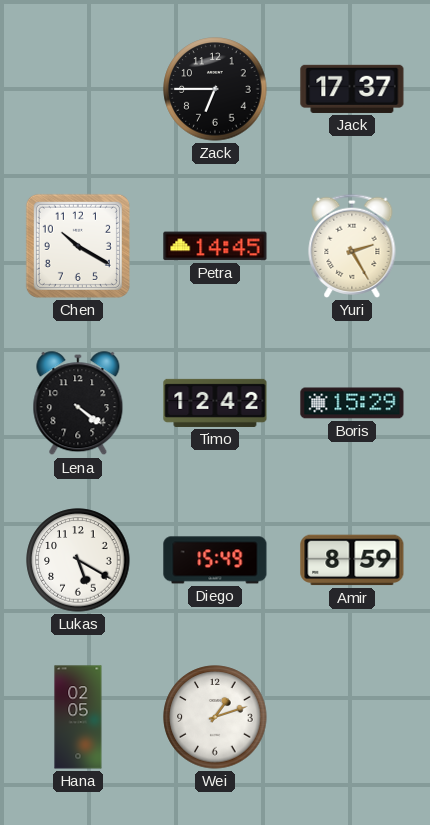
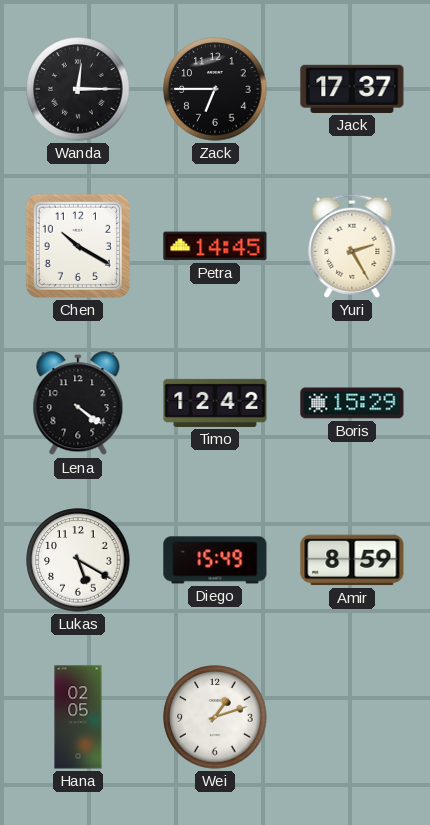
Wanda: none -> 12:15
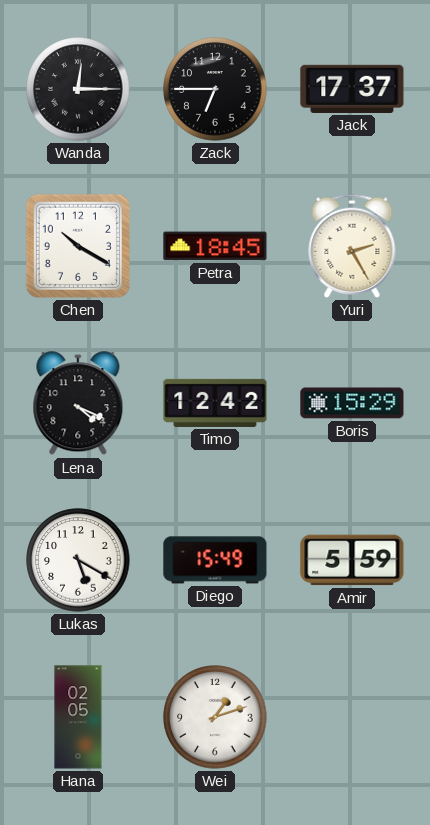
Petra: 14:45 -> 18:45
Lena: 4:21 -> 4:19
Amir: 8:59 -> 5:59
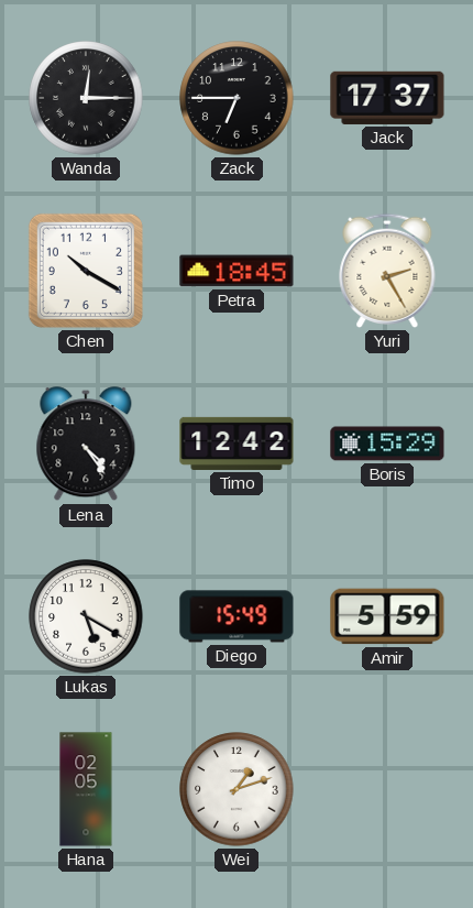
Lena: 4:19 -> 4:24
